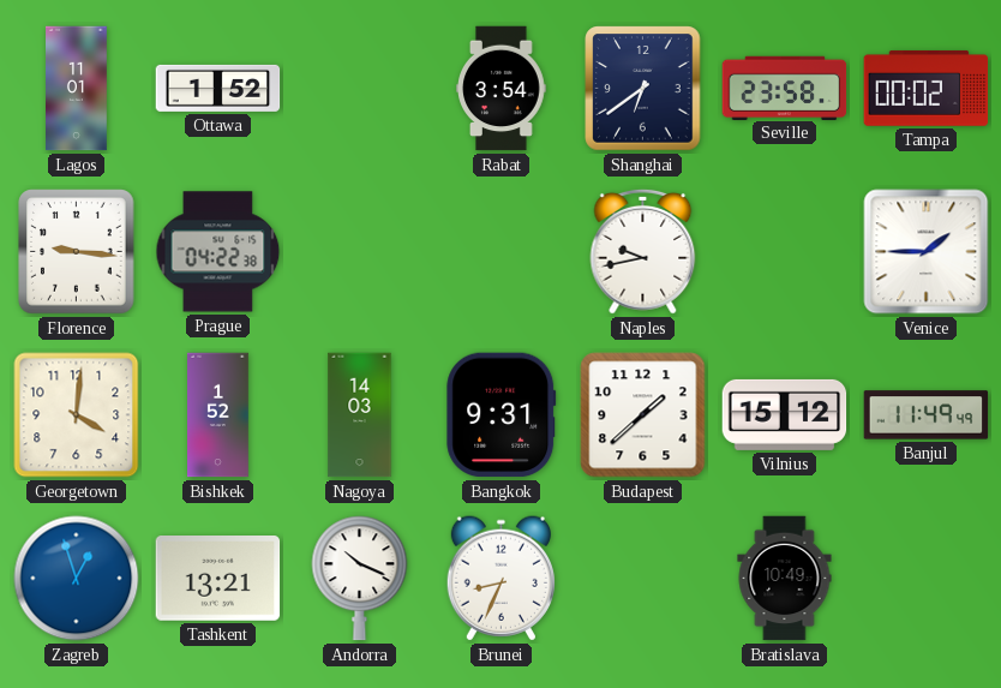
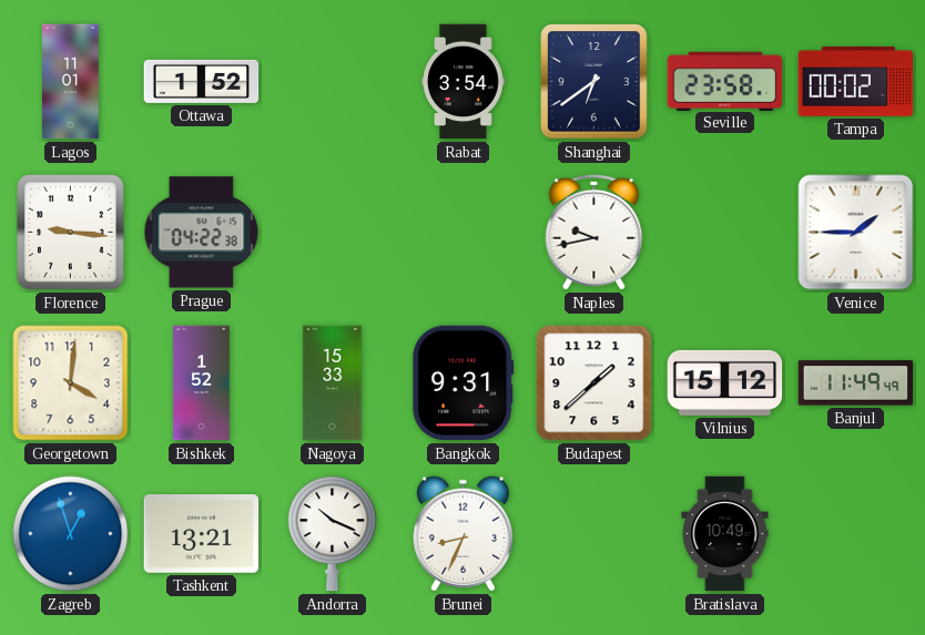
Nagoya: 14:03 -> 15:33
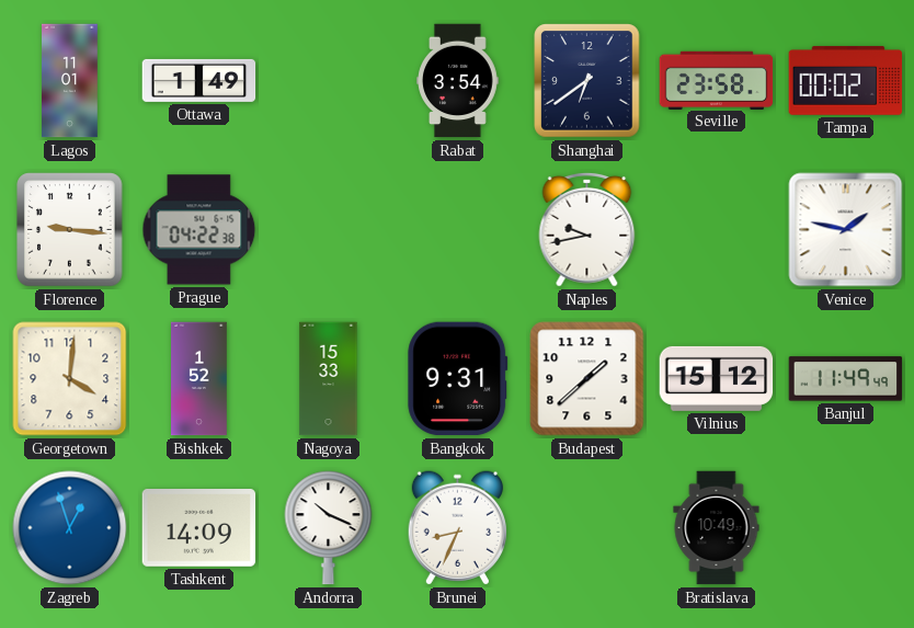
Ottawa: 1:52 -> 1:49
Venice: 1:45 -> 1:47
Tashkent: 13:21 -> 14:09
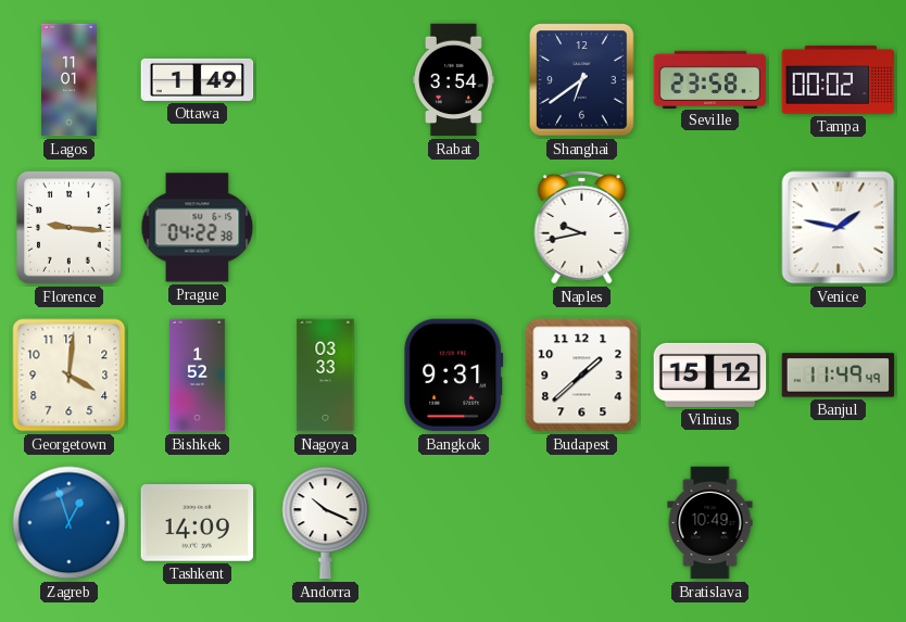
Nagoya: 15:33 -> 03:33
Brunei: 8:34 -> none
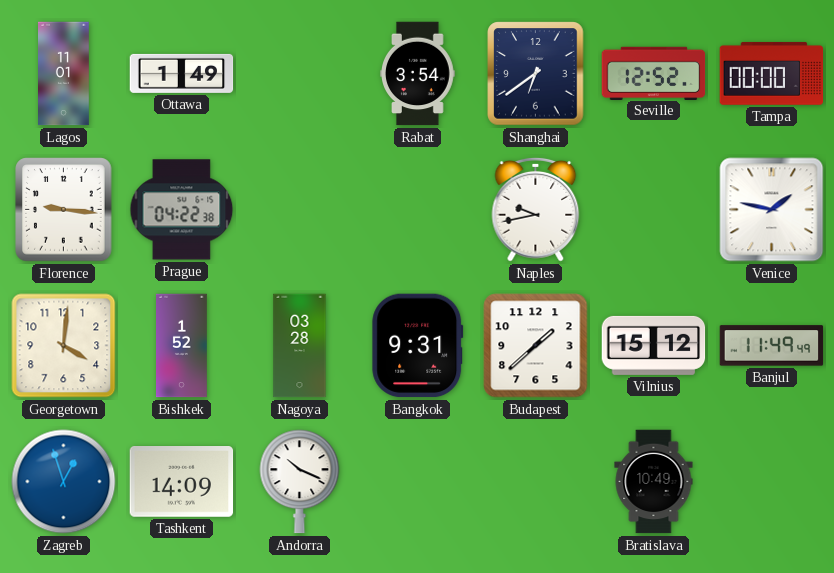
Seville: 23:58 -> 12:52
Tampa: 00:02 -> 00:00
Nagoya: 03:33 -> 03:28
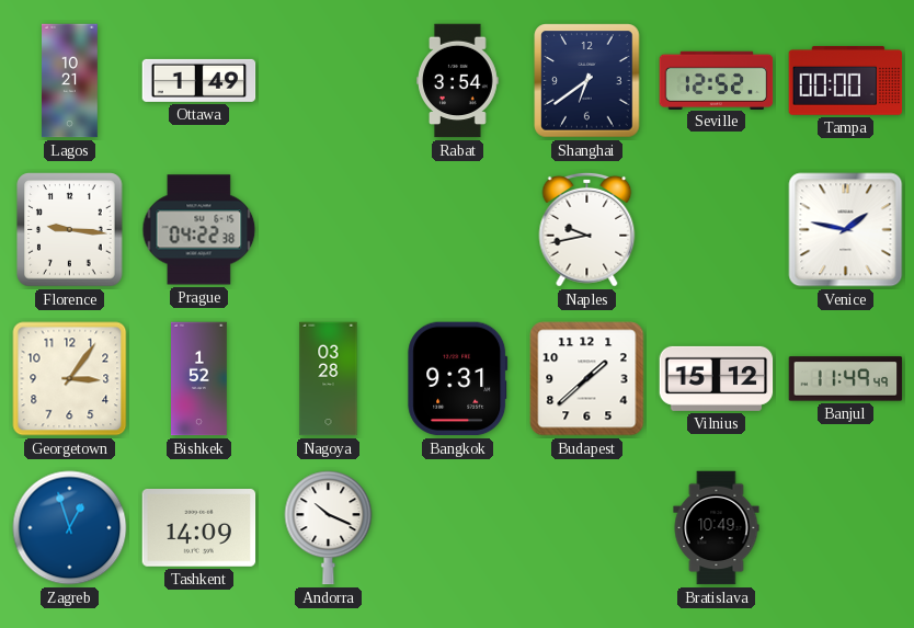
Lagos: 11:01 -> 10:21
Georgetown: 4:01 -> 3:06
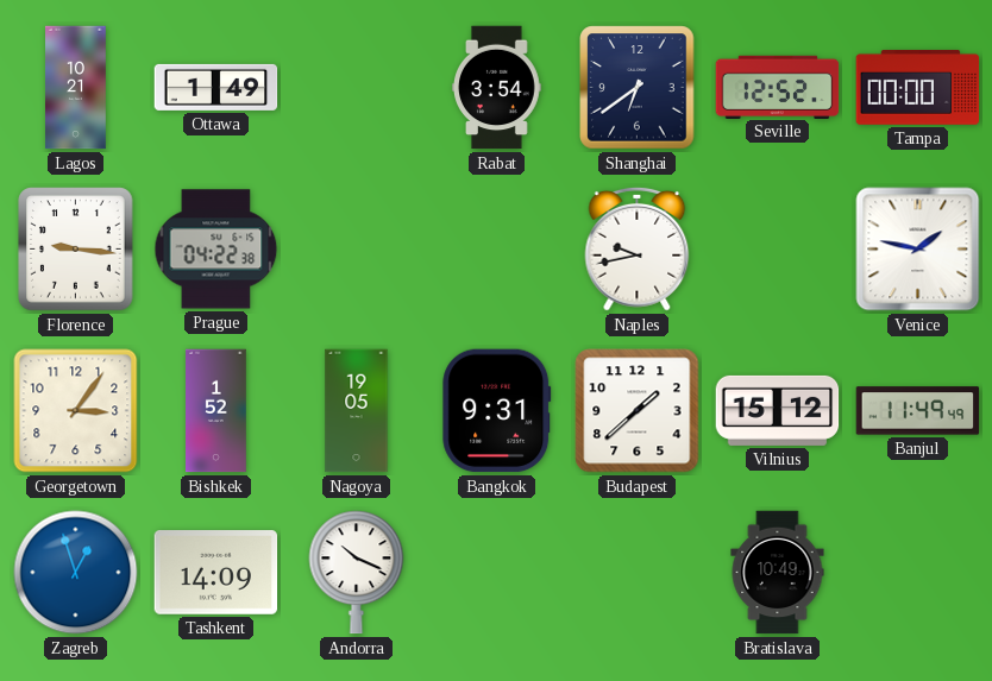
Nagoya: 03:28 -> 19:05
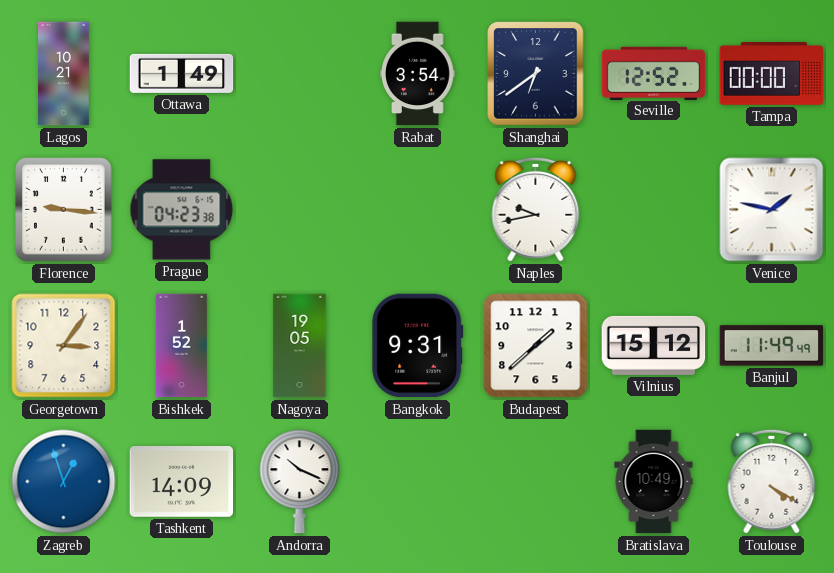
Prague: 04:22 -> 04:23
Toulouse: none -> 4:20
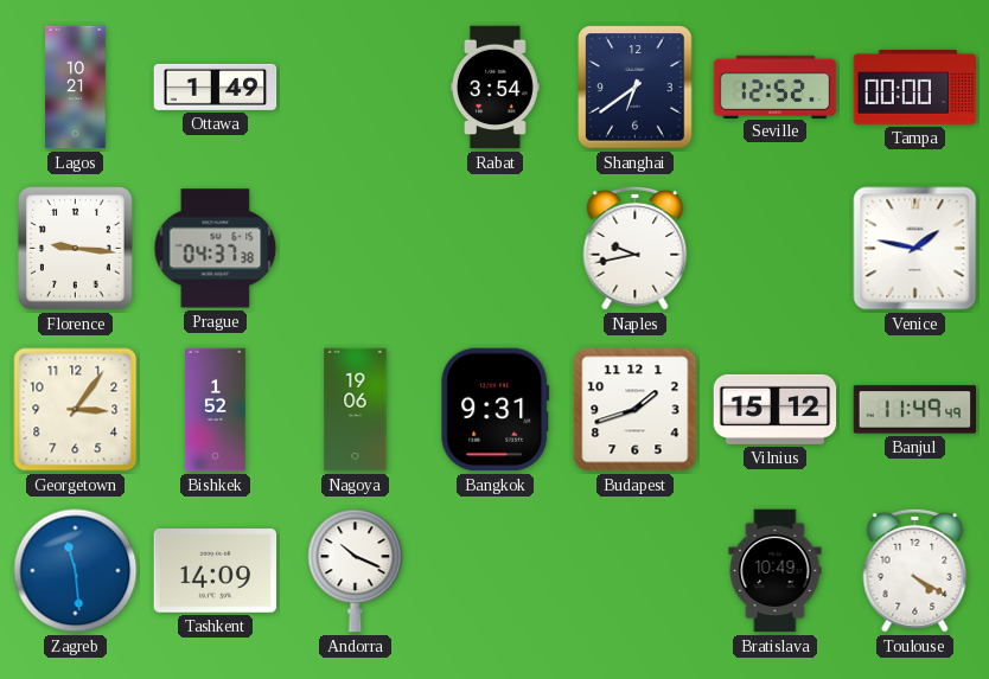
Prague: 04:23 -> 04:37
Nagoya: 19:05 -> 19:06
Budapest: 1:38 -> 1:42
Zagreb: 12:57 -> 11:29
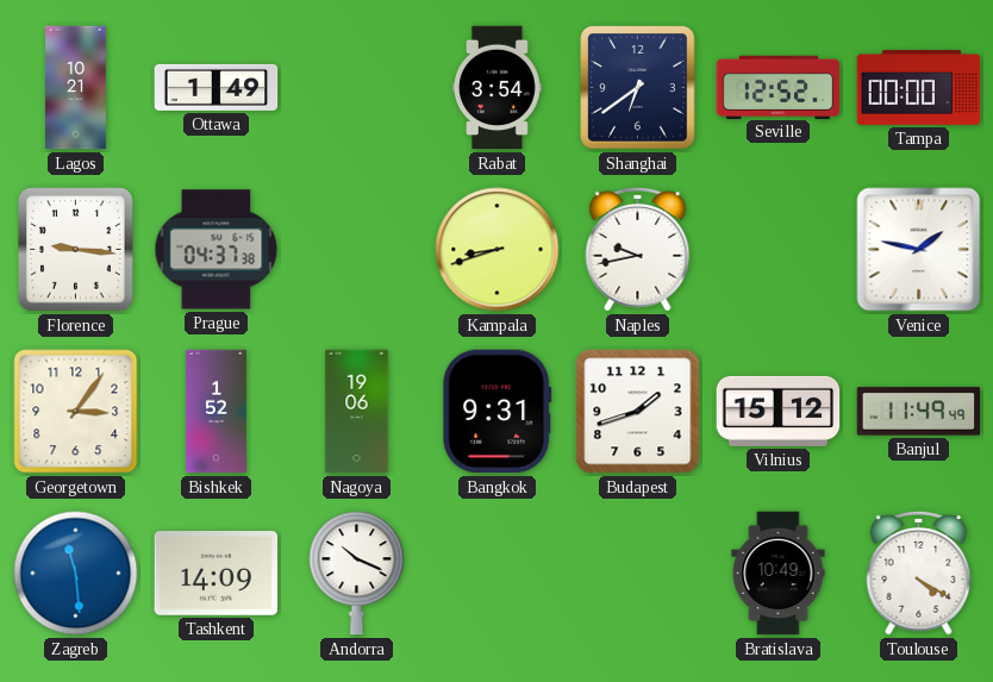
Kampala: none -> 8:42
